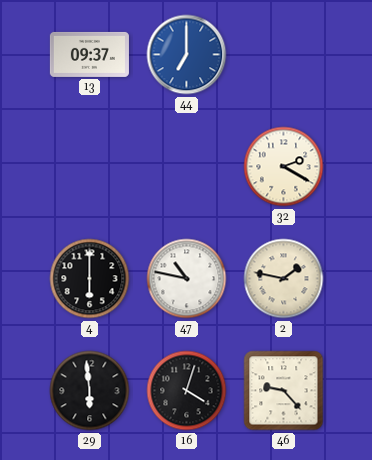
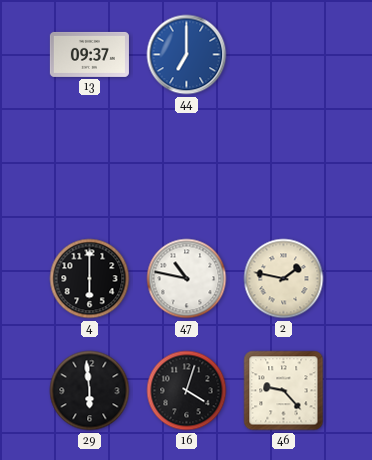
32: 2:20 -> none
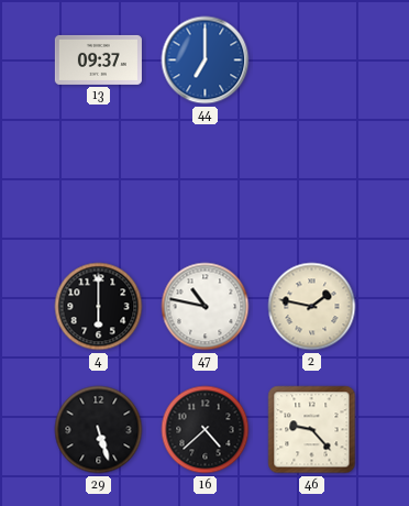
29: 5:59 -> 5:27
16: 4:03 -> 4:38
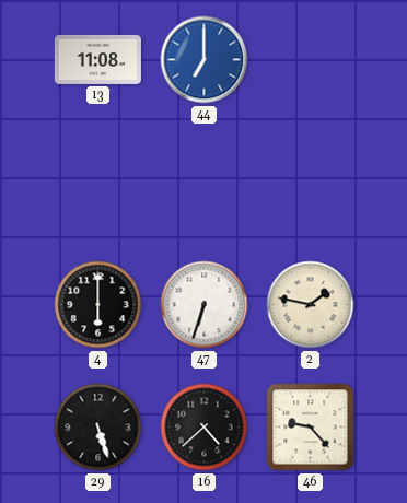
13: 09:37 -> 11:08
47: 10:47 -> 6:33
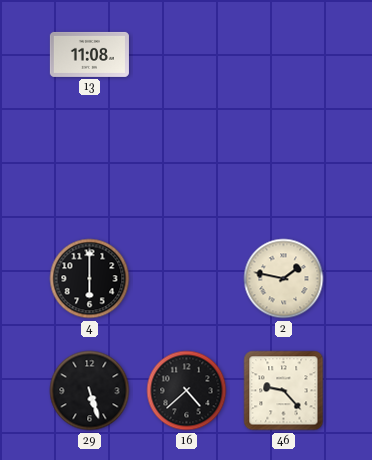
44: 7:00 -> none
47: 6:33 -> none
